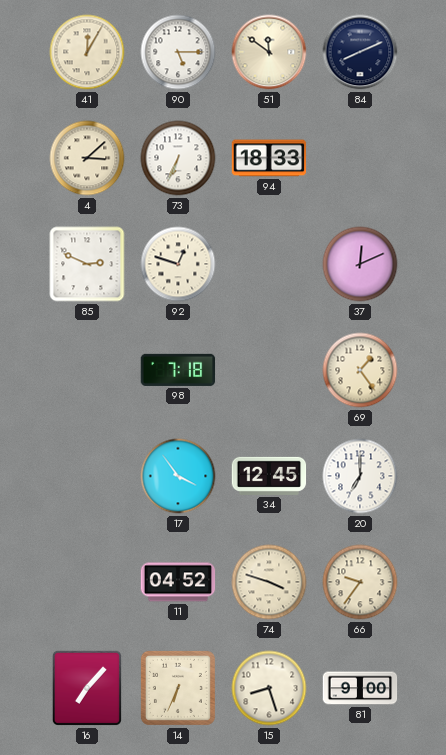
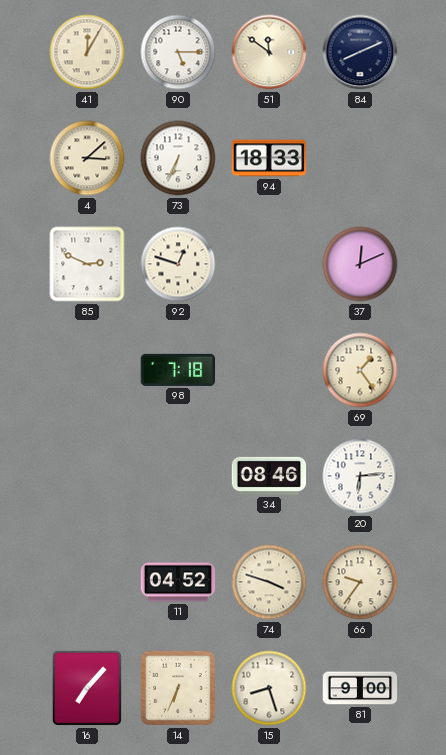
17: 3:54 -> none
34: 12:45 -> 08:46
20: 7:00 -> 6:14
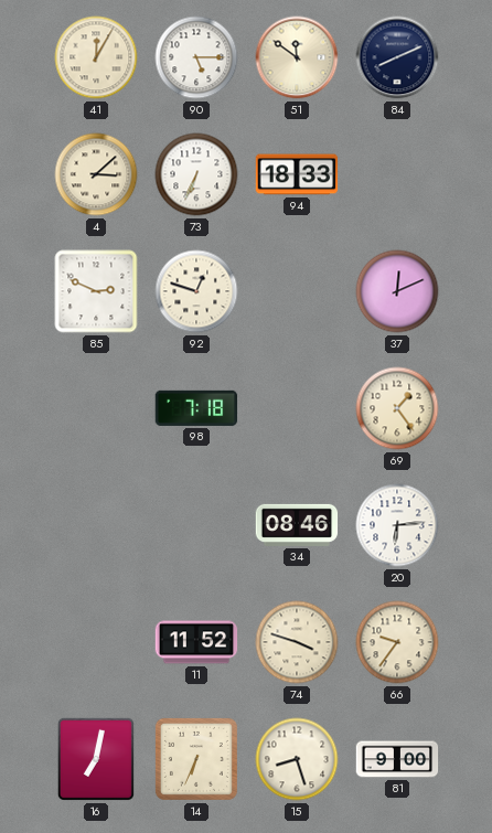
11: 04:52 -> 11:52
16: 7:07 -> 7:02
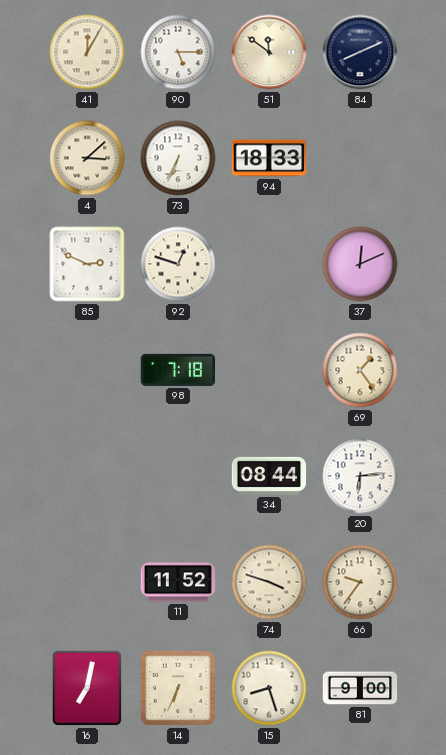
34: 08:46 -> 08:44
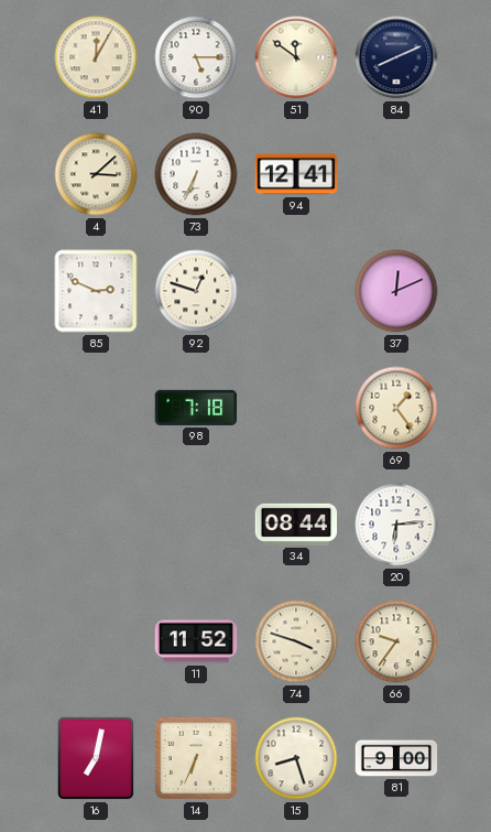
94: 18:33 -> 12:41
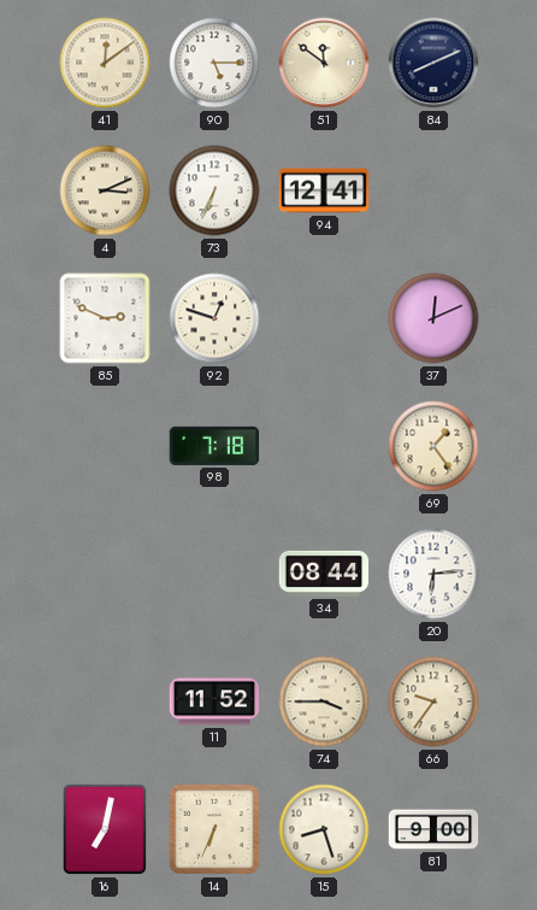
41: 12:05 -> 12:09
4: 3:08 -> 3:11
74: 3:48 -> 3:45
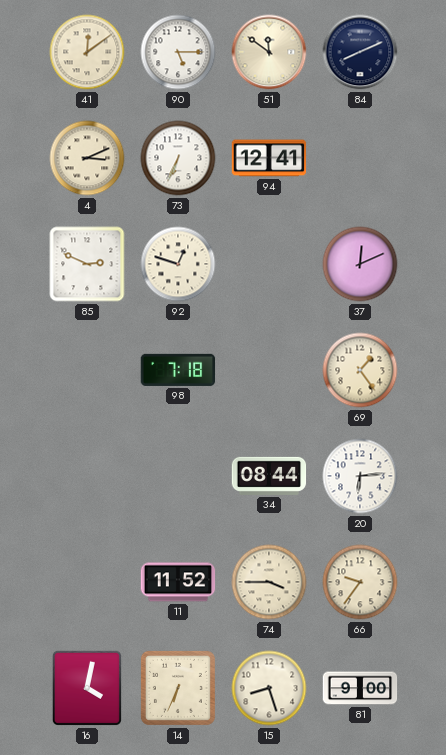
16: 7:02 -> 4:02
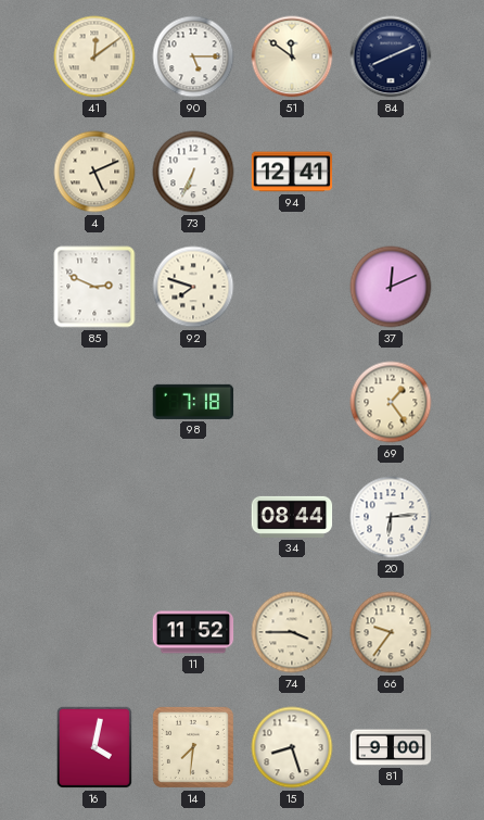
4: 3:11 -> 5:11
92: 12:48 -> 7:48
14: 6:34 -> 7:31
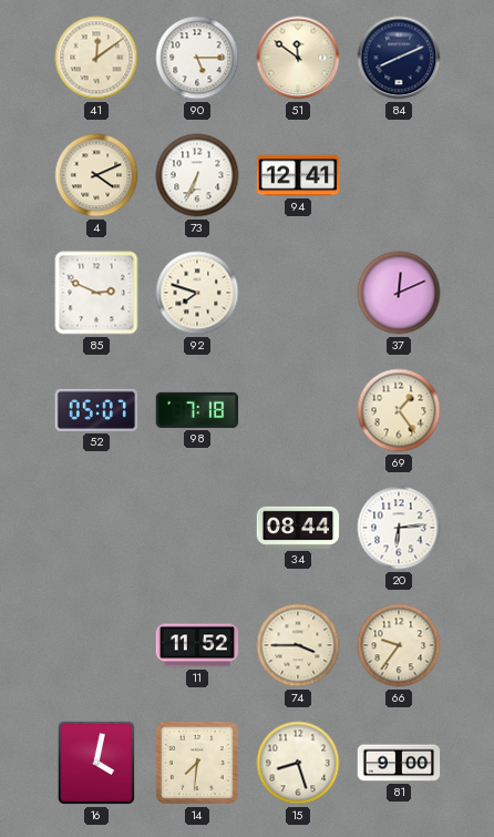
4: 5:11 -> 4:11
52: none -> 05:07
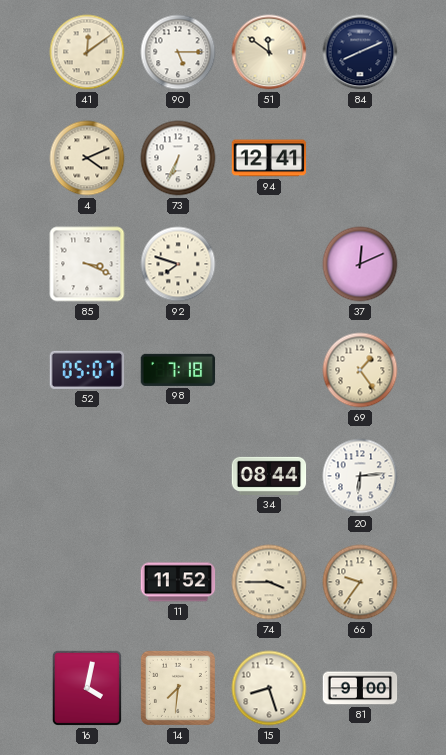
85: 2:49 -> 3:19
